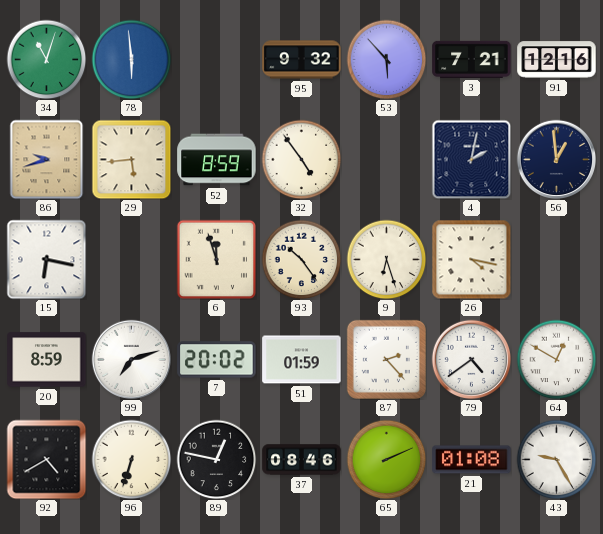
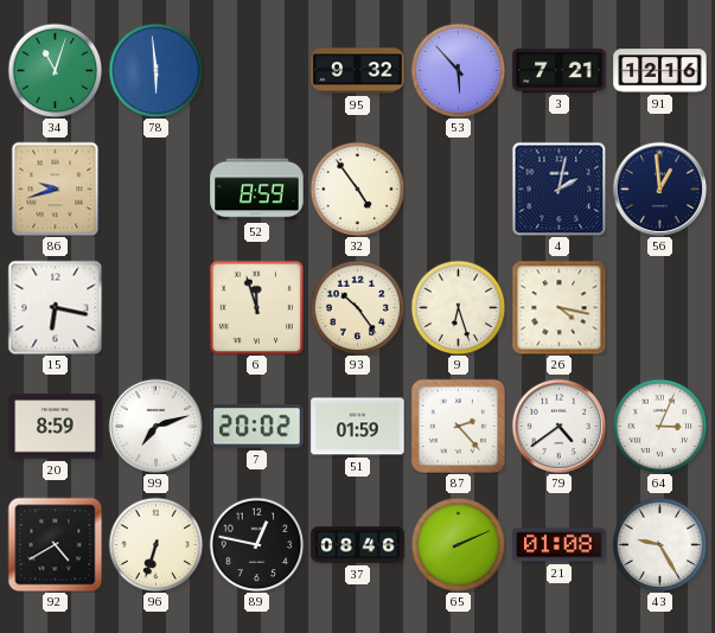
29: 5:44 -> none
64: 12:50 -> 3:04
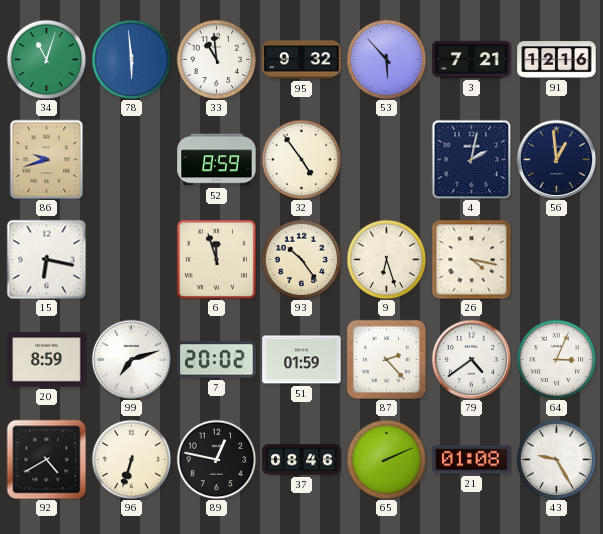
33: none -> 10:59
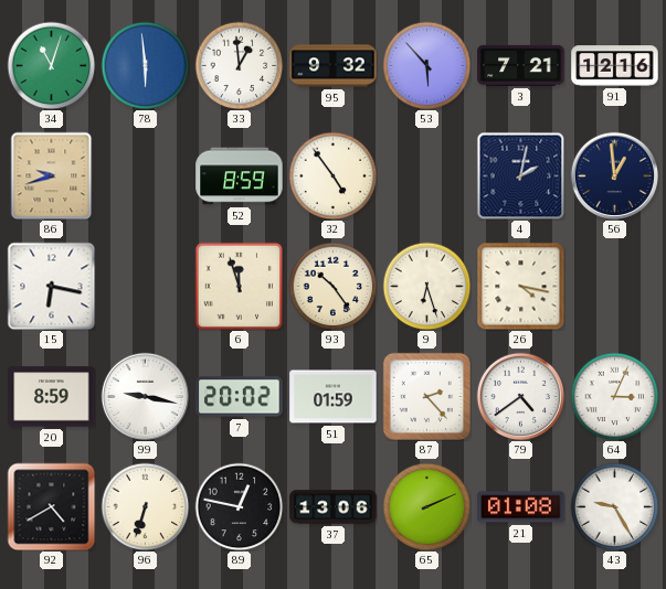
33: 10:59 -> 12:59
99: 7:12 -> 9:17
37: 08:46 -> 13:06
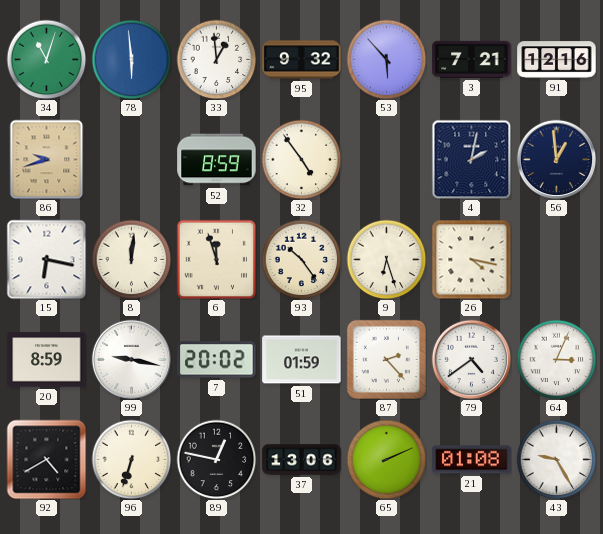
8: none -> 12:01
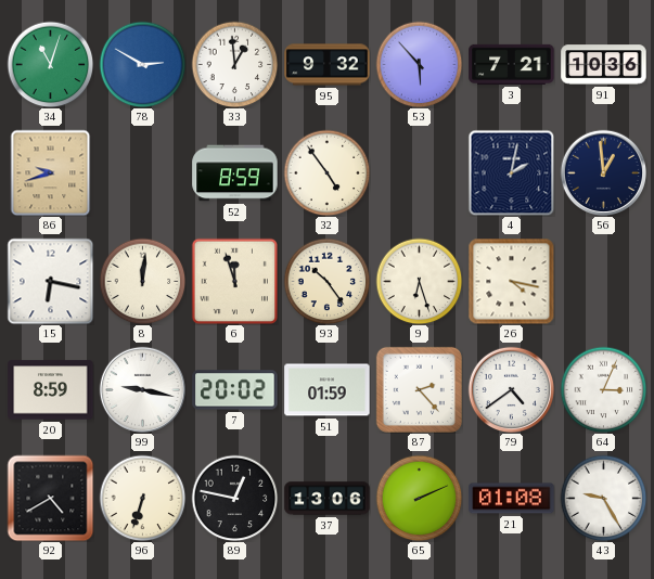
78: 5:59 -> 2:50
91: 12:16 -> 10:36
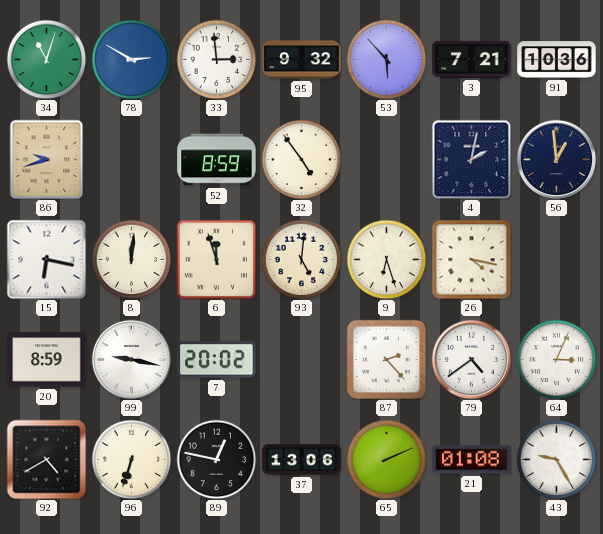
33: 12:59 -> 2:59
93: 10:24 -> 5:01
51: 01:59 -> none
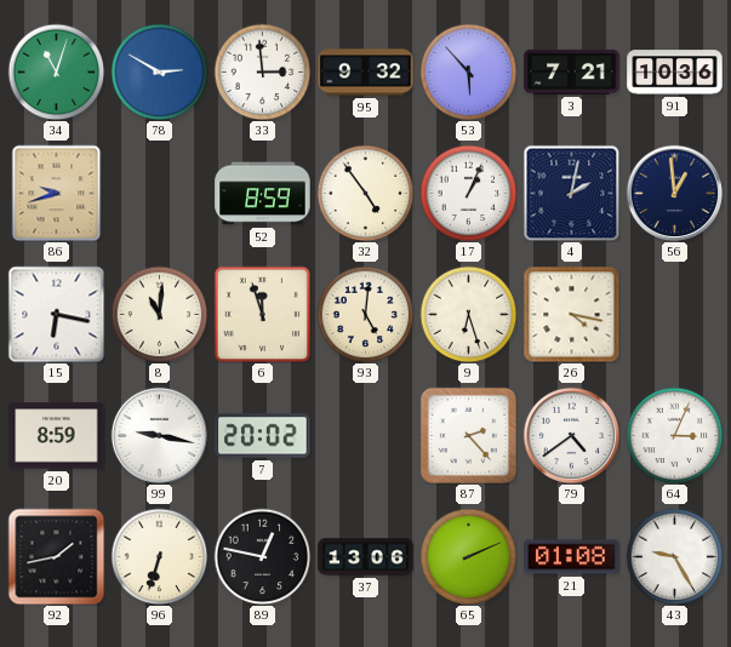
17: none -> 1:04
8: 12:01 -> 11:01
92: 4:40 -> 1:43
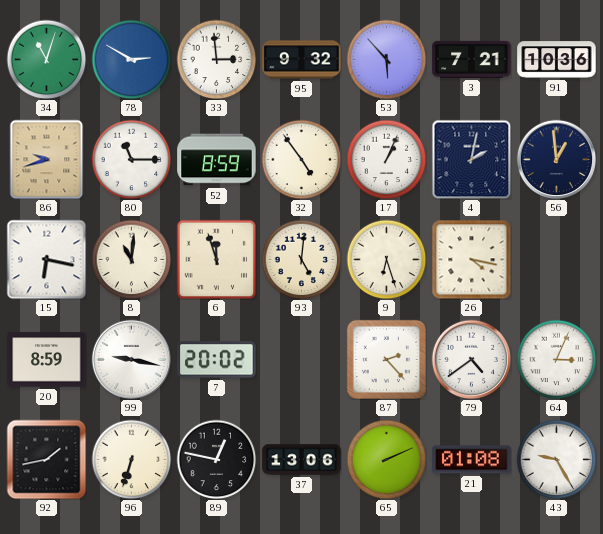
80: none -> 11:15
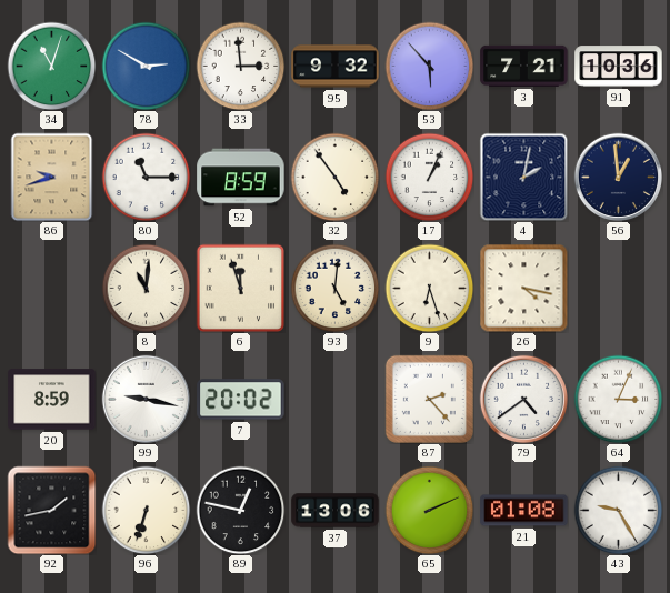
15: 6:17 -> none
